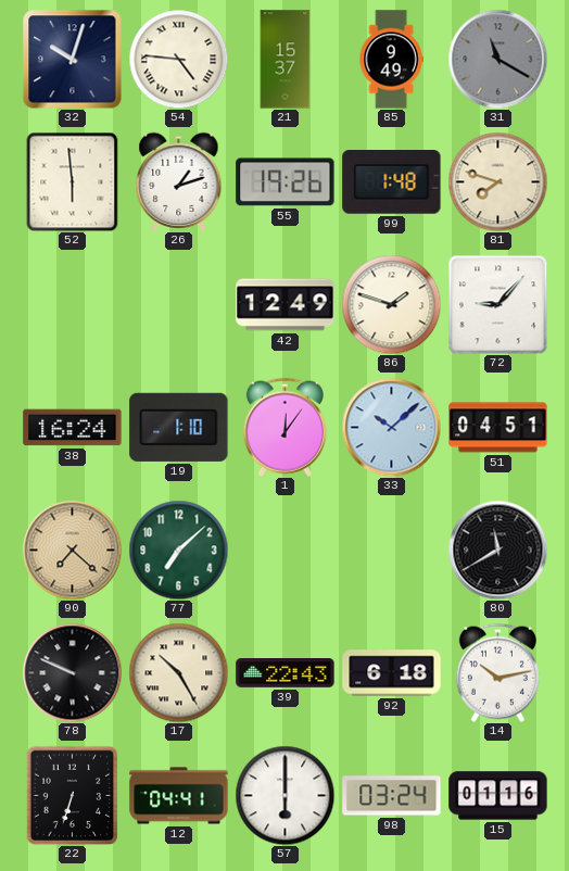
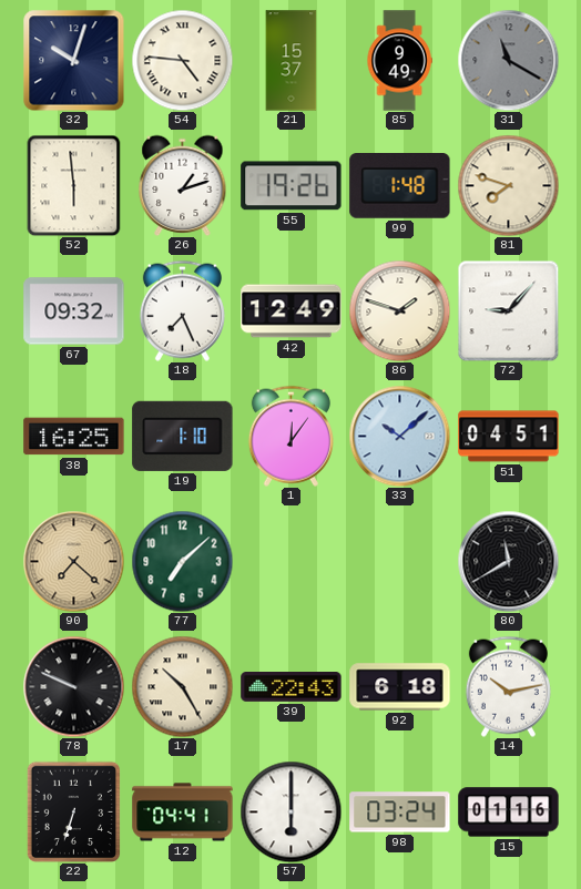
67: none -> 09:32
18: none -> 7:26
38: 16:24 -> 16:25
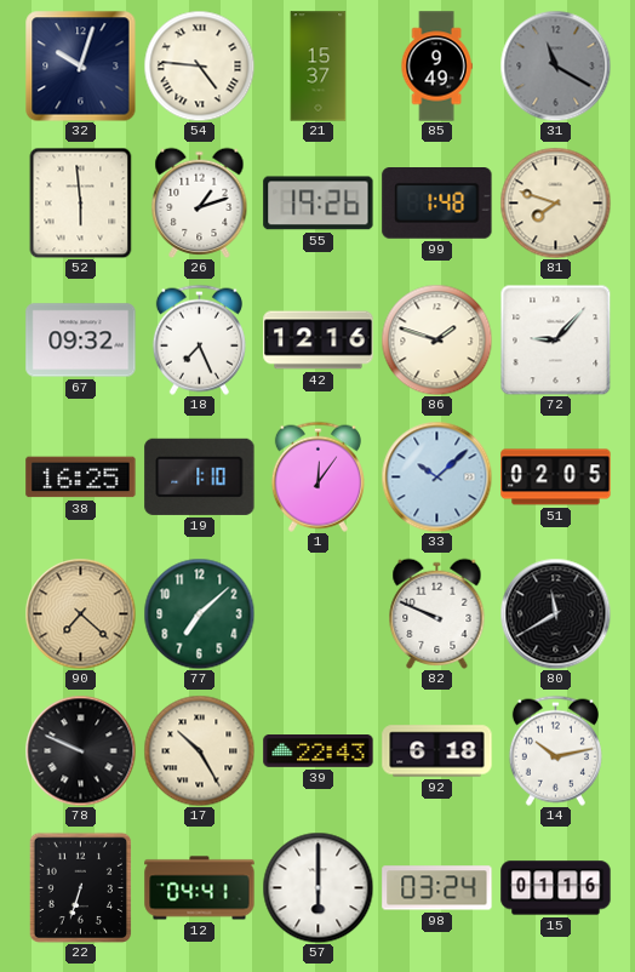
42: 12:49 -> 12:16
51: 04:51 -> 02:05
82: none -> 9:49
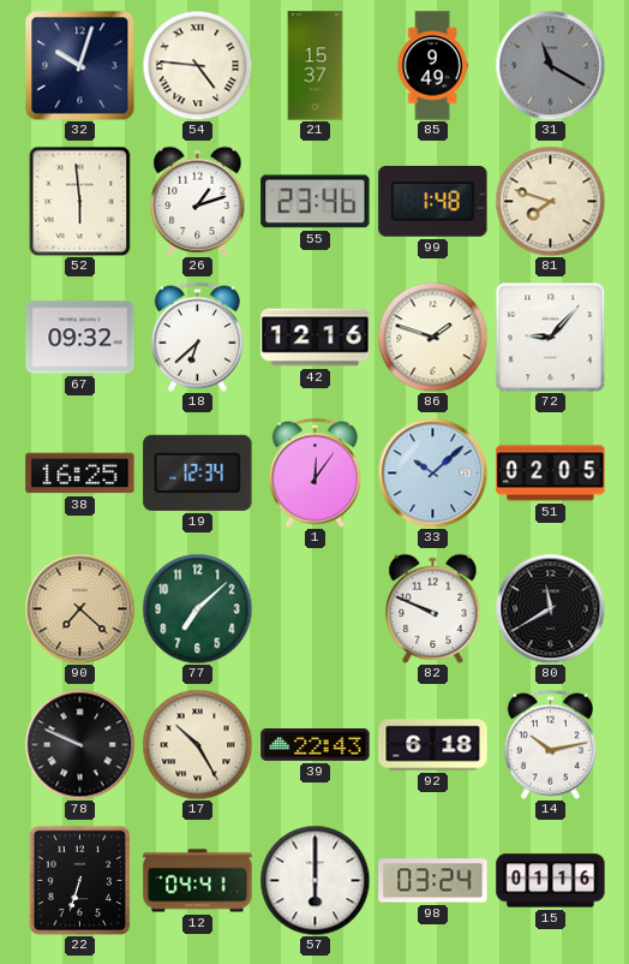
55: 19:26 -> 23:46
18: 7:26 -> 6:38
19: 1:10 -> 12:34
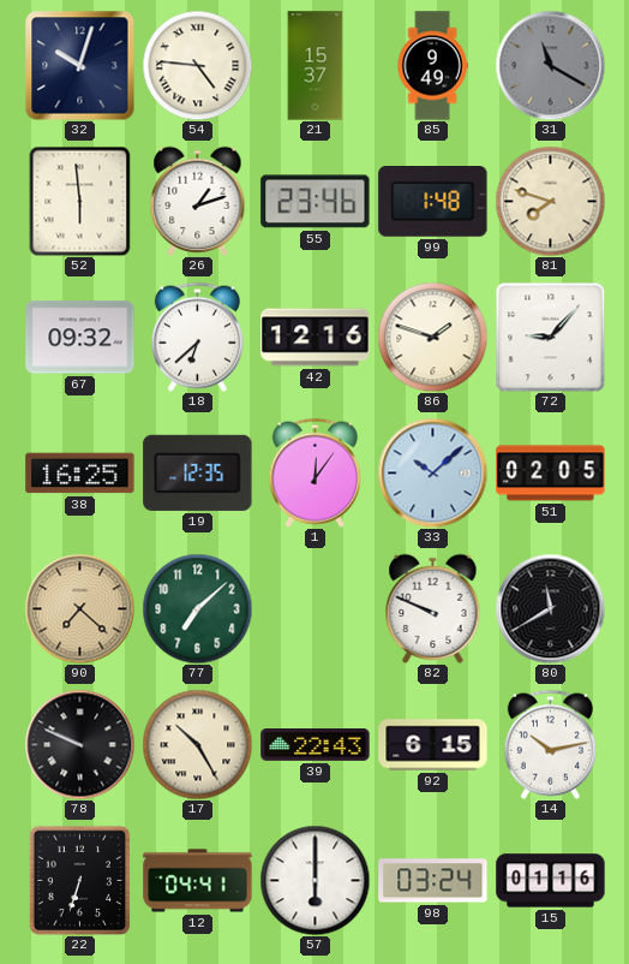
19: 12:34 -> 12:35
92: 6:18 -> 6:15
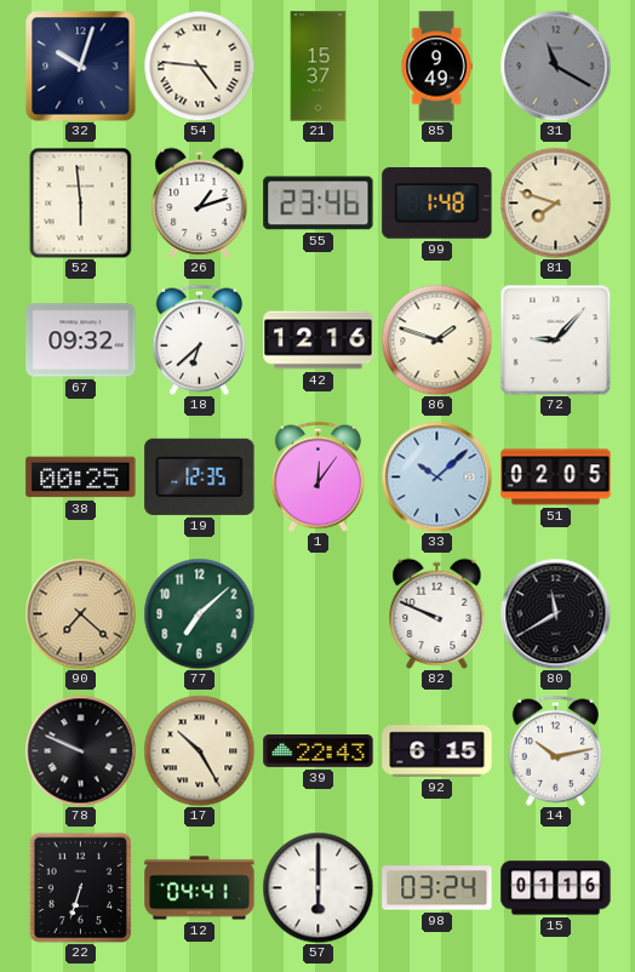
38: 16:25 -> 00:25
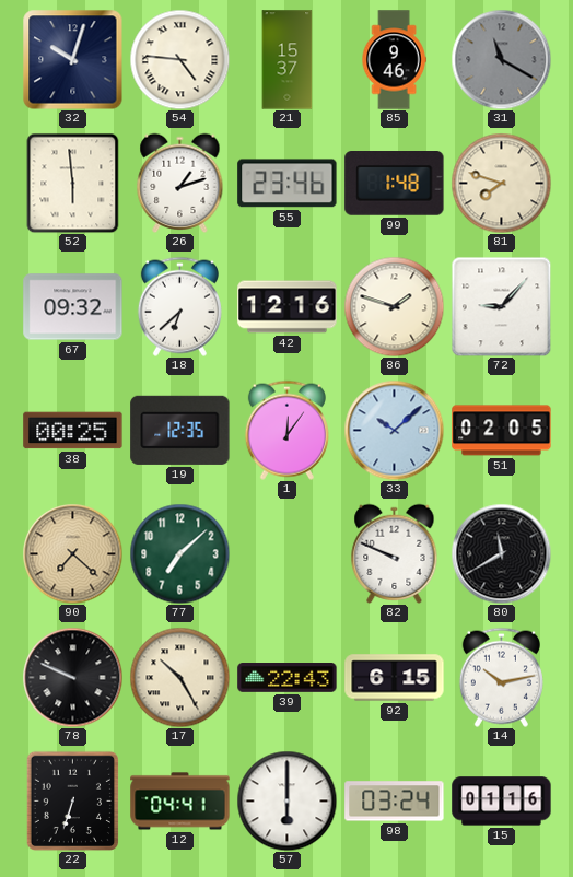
85: 9:49 -> 9:46
